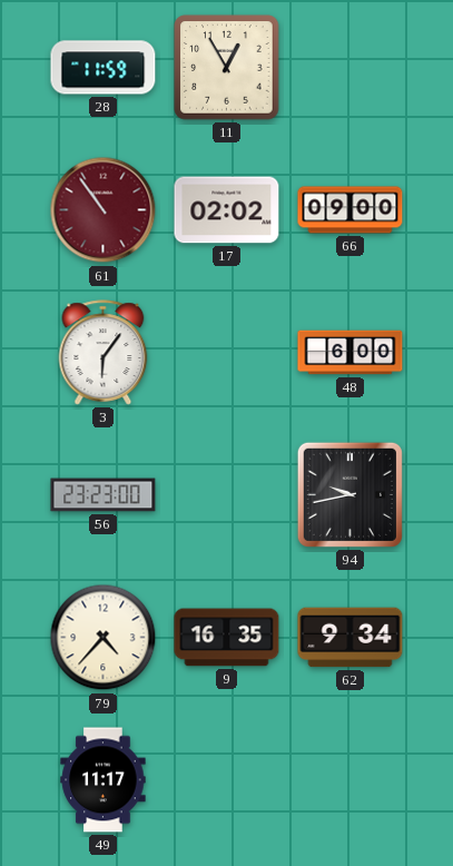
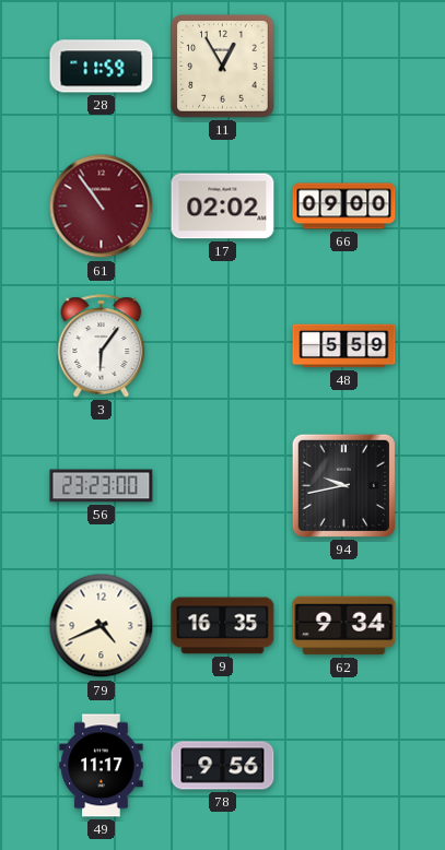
48: 6:00 -> 5:59
79: 4:37 -> 4:41
78: none -> 9:56
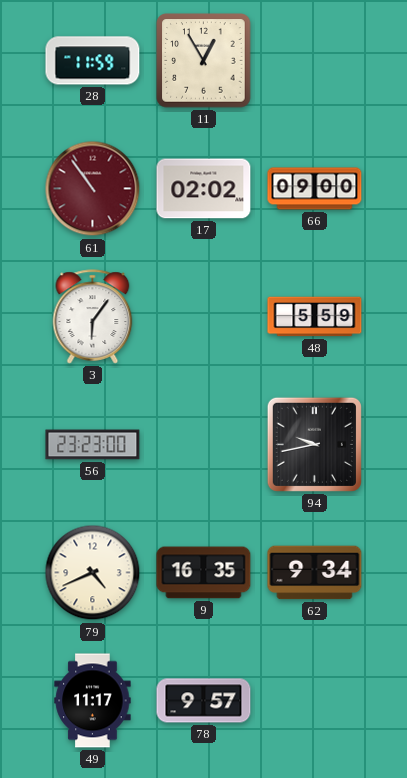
78: 9:56 -> 9:57
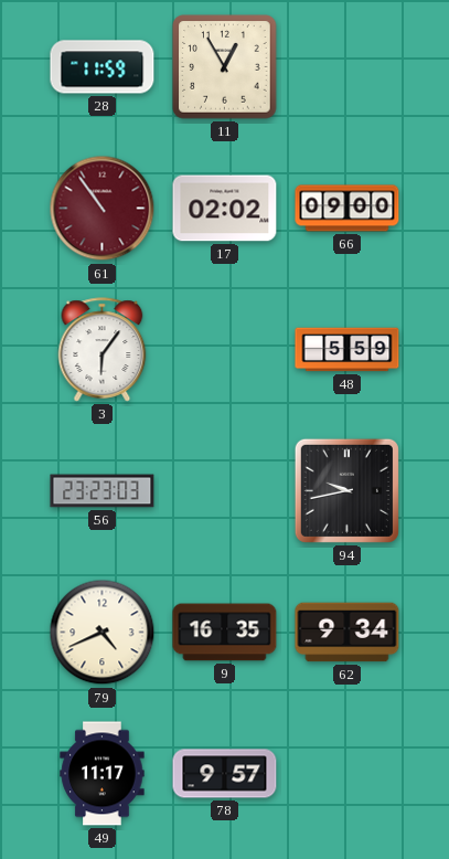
56: 23:23:00 -> 23:23:03
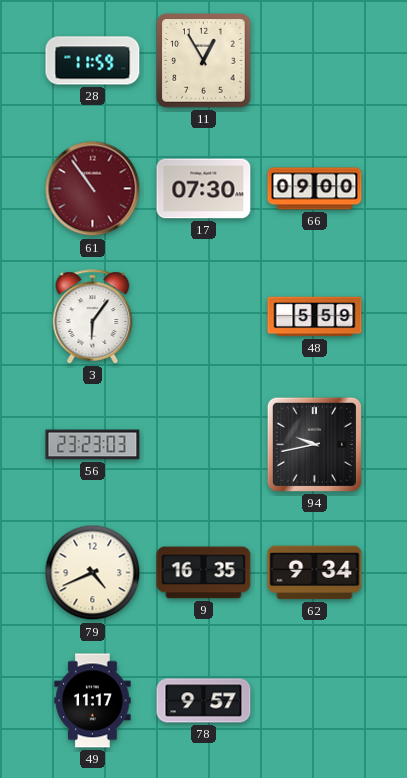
17: 02:02 -> 07:30
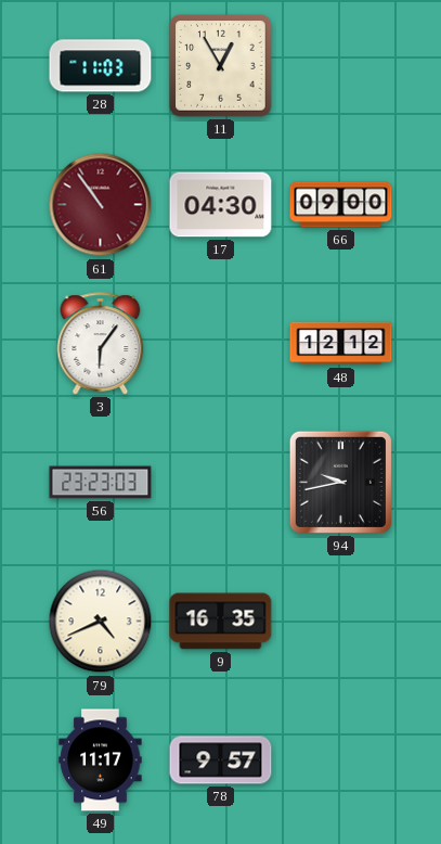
28: 11:59 -> 11:03
17: 07:30 -> 04:30
48: 5:59 -> 12:12
62: 9:34 -> none
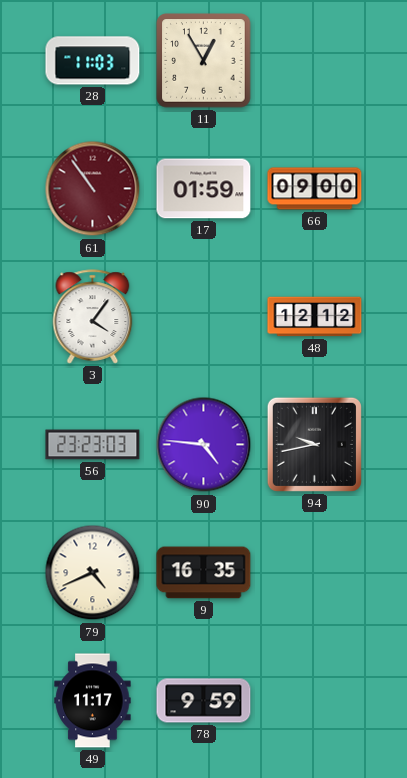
17: 04:30 -> 01:59
3: 6:06 -> 4:06
90: none -> 4:46
78: 9:57 -> 9:59
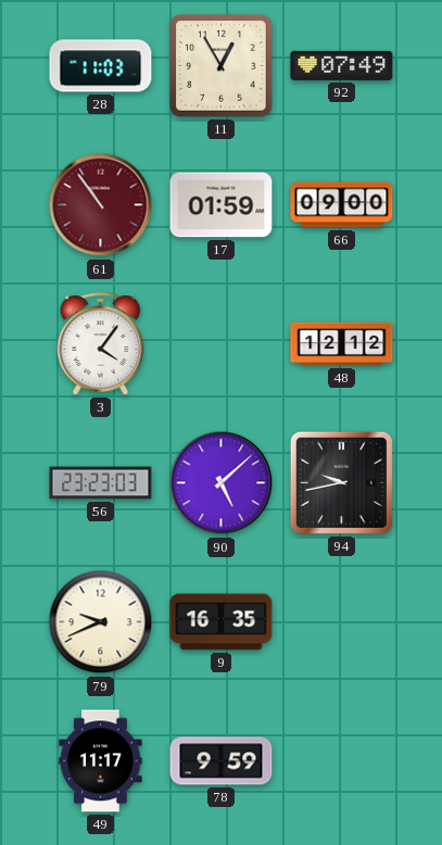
92: none -> 07:49
90: 4:46 -> 5:08
79: 4:41 -> 9:41
